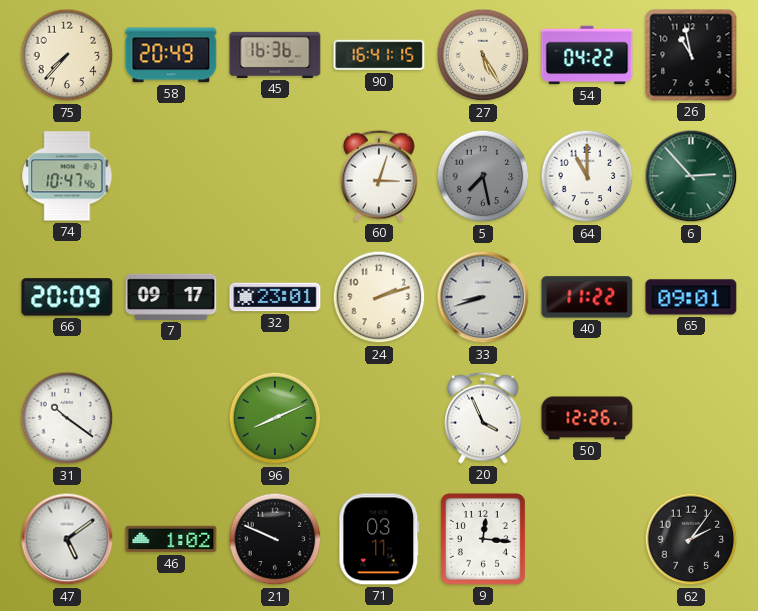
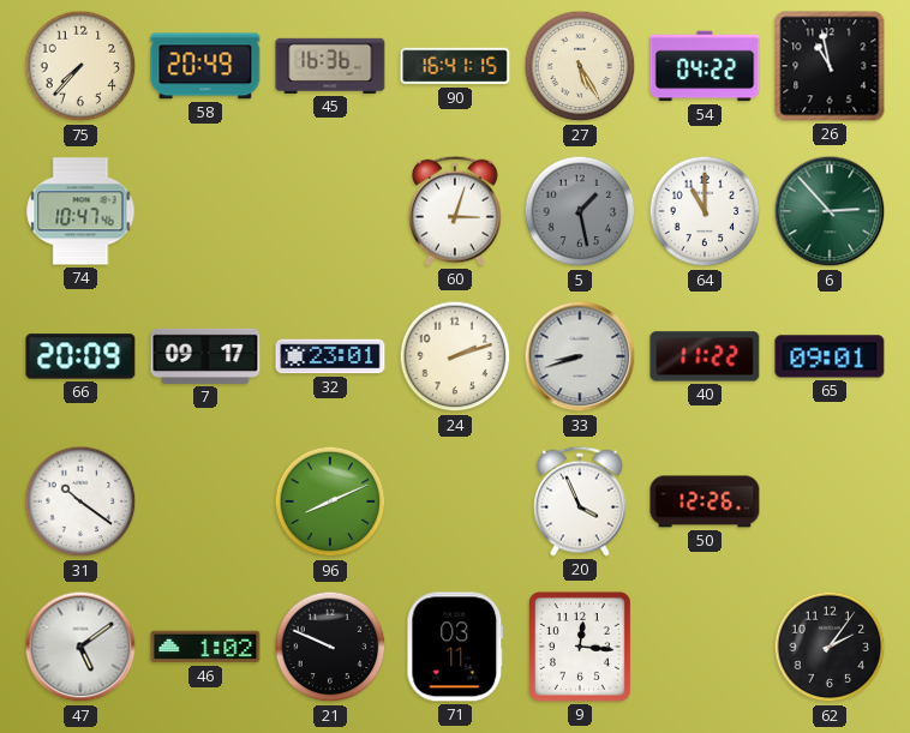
5: 7:28 -> 1:28
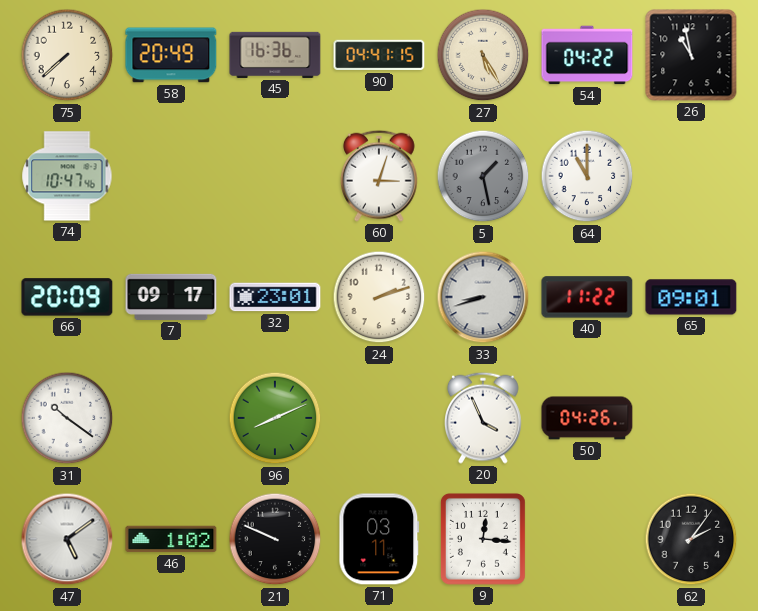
75: 7:37 -> 7:38
90: 16:41 -> 04:41
6: 2:53 -> none
50: 12:26 -> 04:26
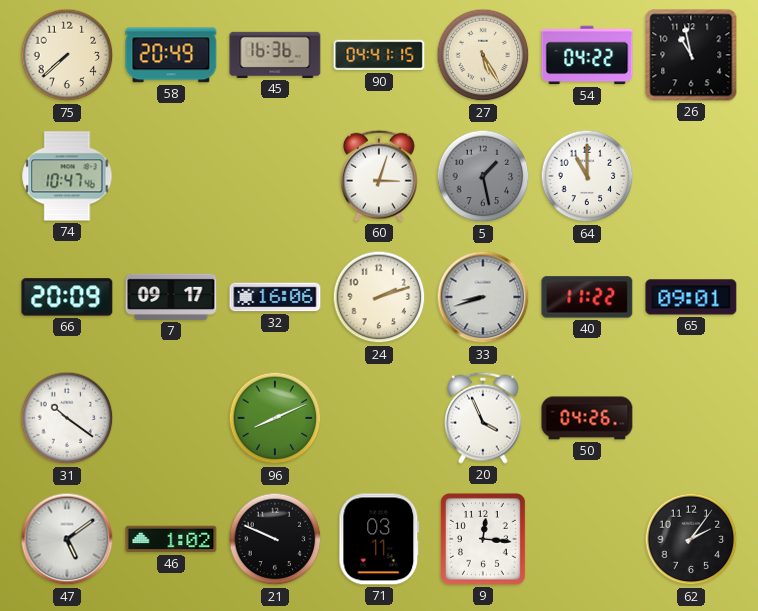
32: 23:01 -> 16:06
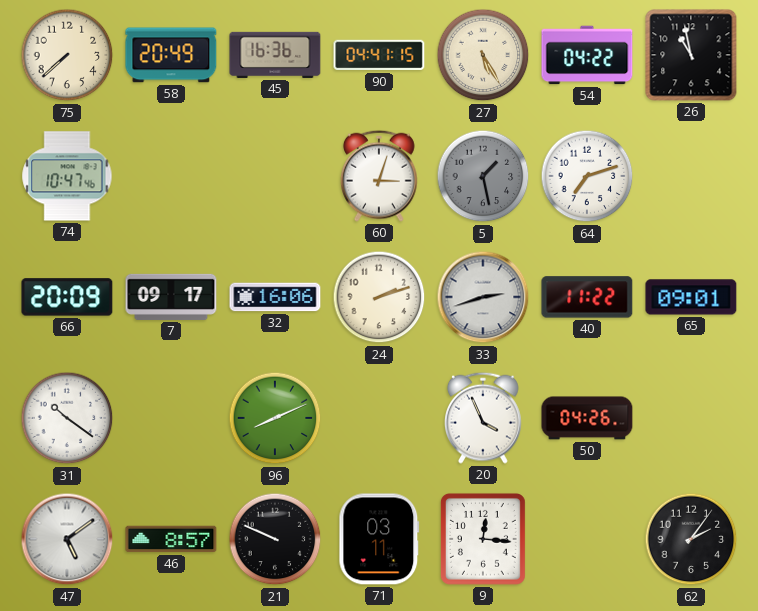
64: 11:00 -> 7:12
33: 8:42 -> 2:42
46: 1:02 -> 8:57
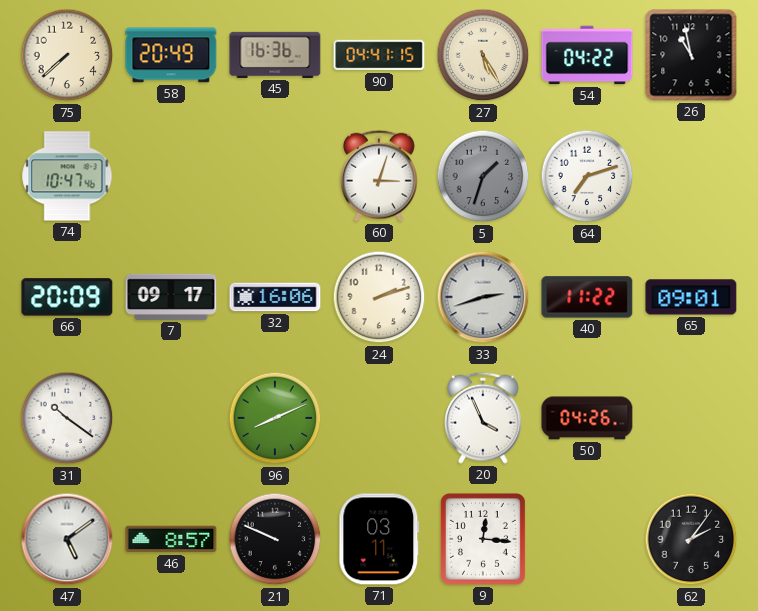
5: 1:28 -> 1:33
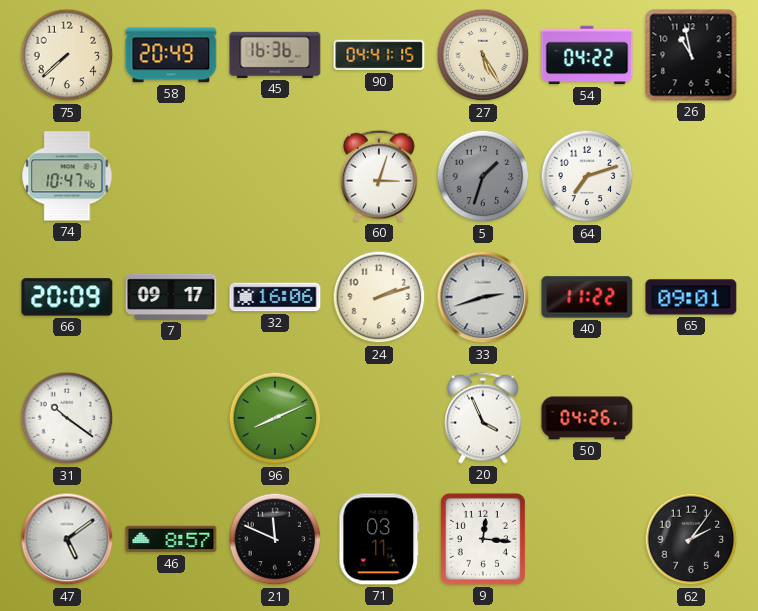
21: 9:49 -> 11:49
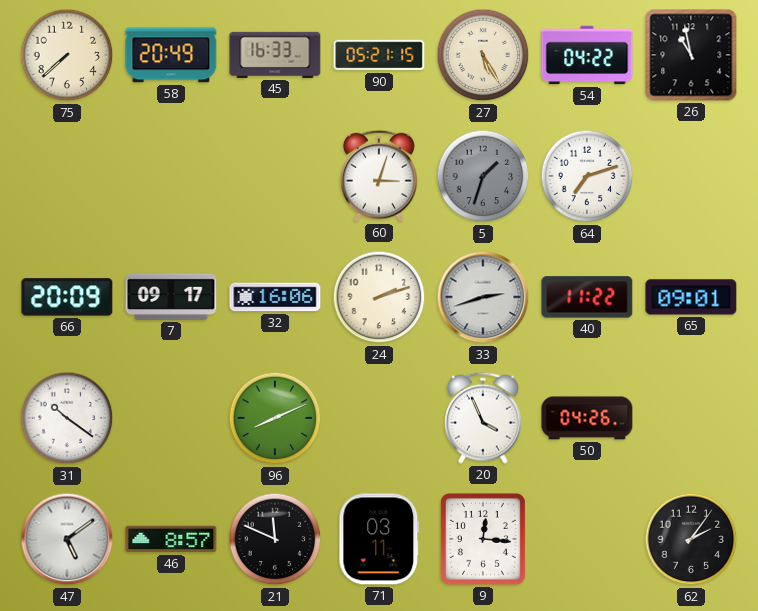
45: 16:36 -> 16:33
90: 04:41 -> 05:21
74: 10:47 -> none
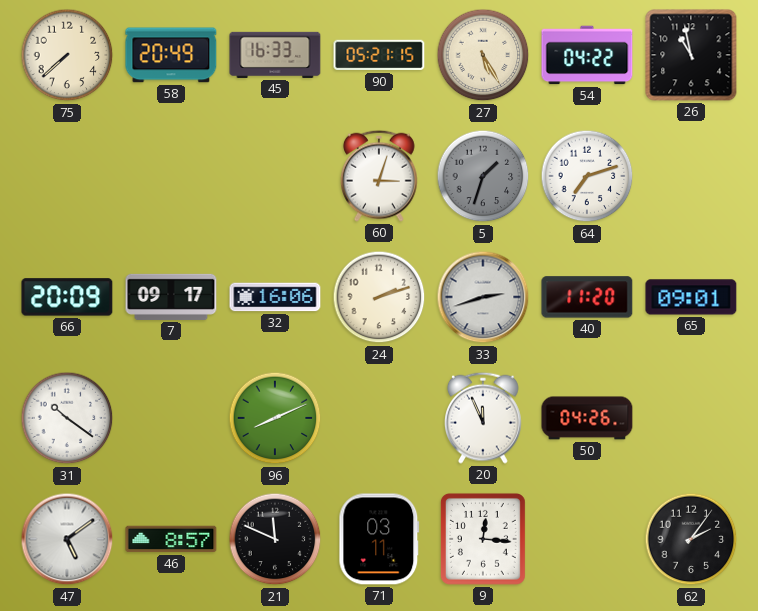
40: 11:22 -> 11:20
20: 3:56 -> 11:56
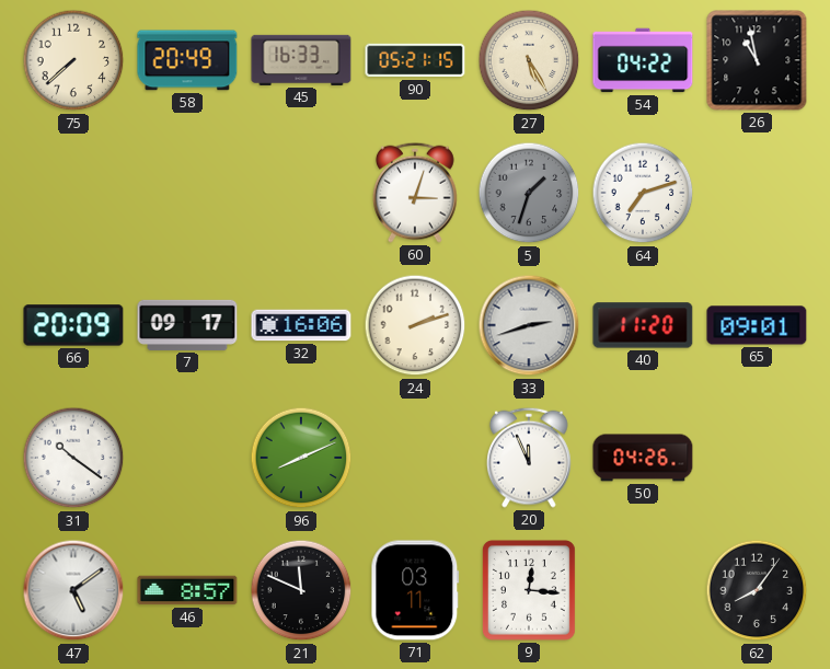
62: 2:06 -> 8:06
